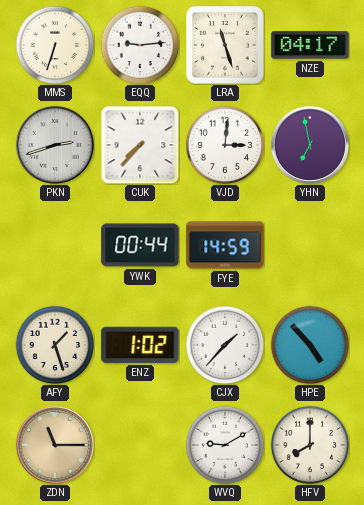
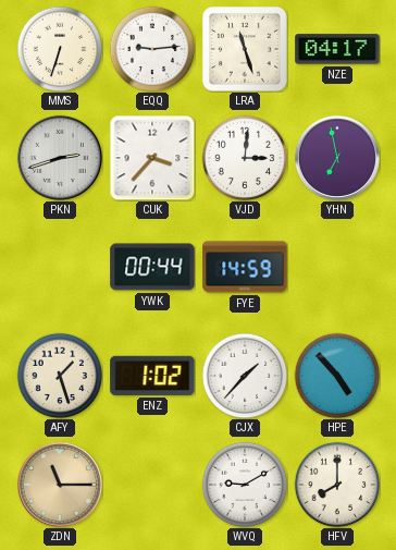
CUK: 7:37 -> 3:37
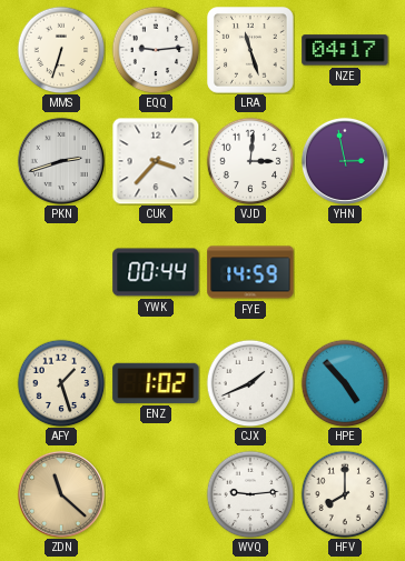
YHN: 6:58 -> 2:58
CJX: 1:37 -> 1:41
ZDN: 11:15 -> 11:22
WVQ: 9:10 -> 9:14
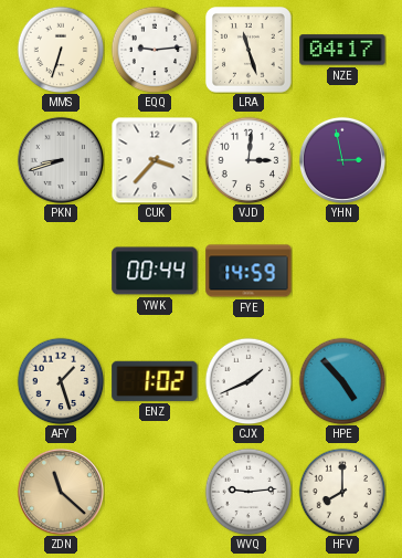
PKN: 2:42 -> 8:42
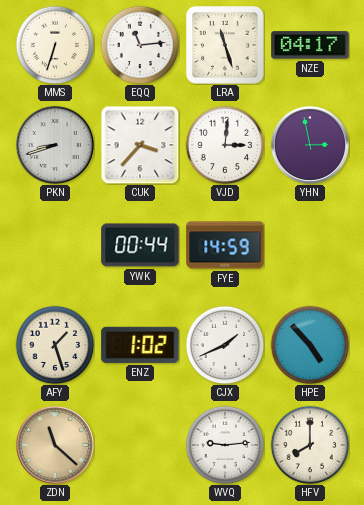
EQQ: 9:14 -> 11:14
